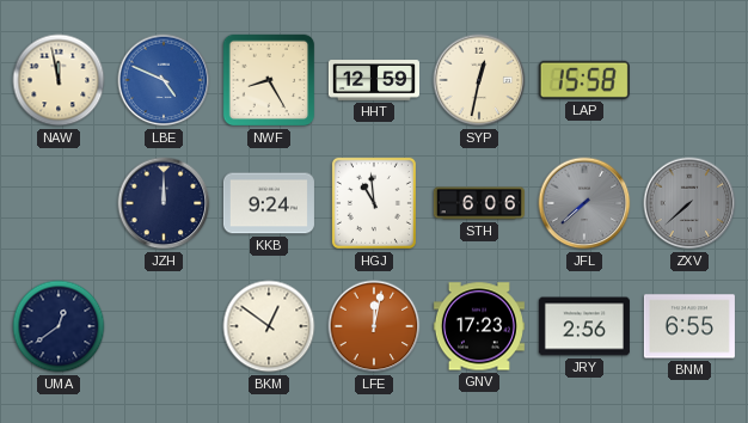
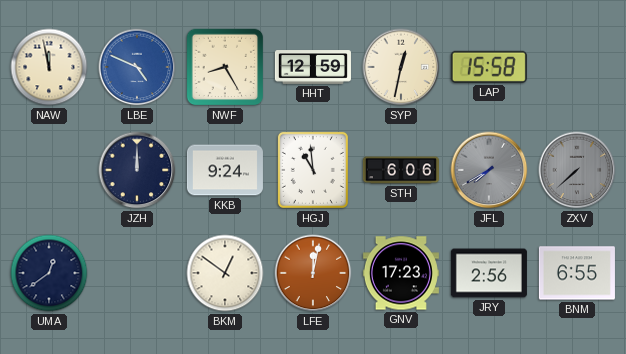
JFL: 7:38 -> 7:40
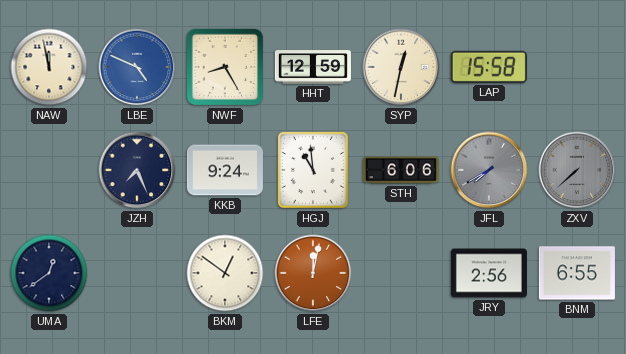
JZH: 12:00 -> 7:26
GNV: 17:23 -> none
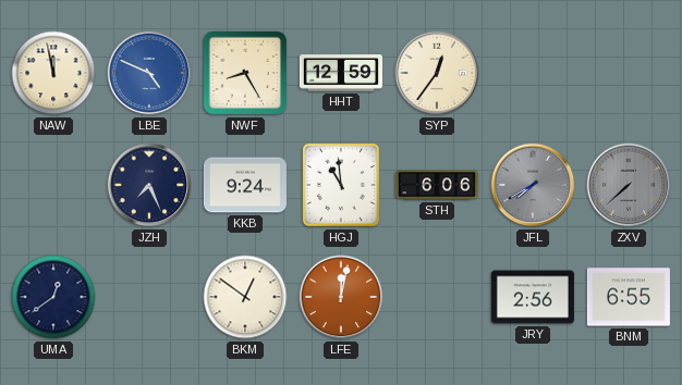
SYP: 12:32 -> 12:36
LAP: 15:58 -> none
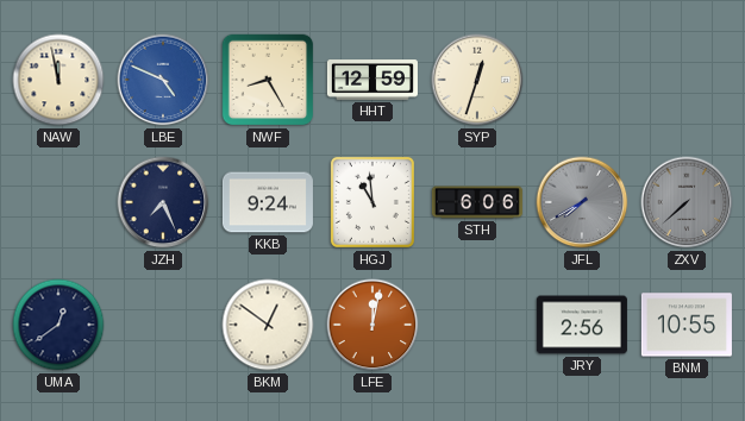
SYP: 12:36 -> 12:33
BNM: 6:55 -> 10:55
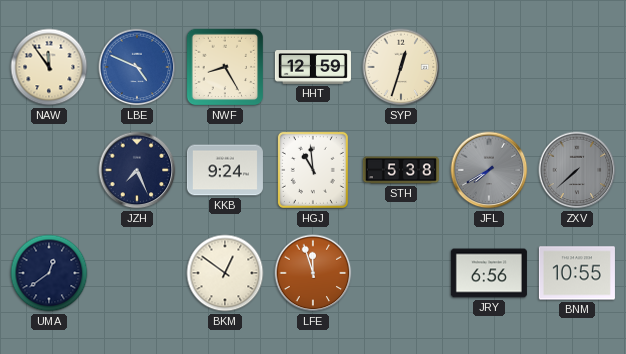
NAW: 11:58 -> 11:54
STH: 6:06 -> 5:38
LFE: 12:02 -> 11:57
JRY: 2:56 -> 6:56
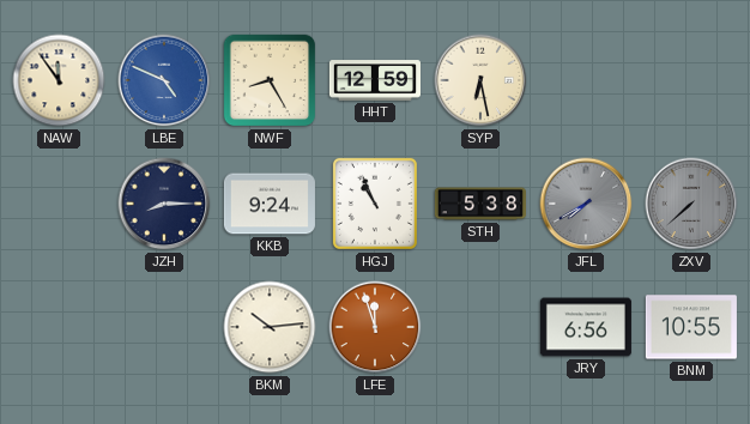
SYP: 12:33 -> 6:28
JZH: 7:26 -> 8:15
HGJ: 10:59 -> 10:56
UMA: 12:39 -> none
BKM: 12:51 -> 10:14
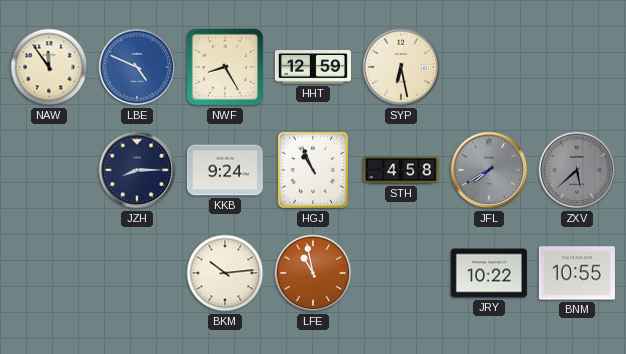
STH: 5:38 -> 4:58
ZXV: 7:38 -> 5:38
LFE: 11:57 -> 10:58
JRY: 6:56 -> 10:22
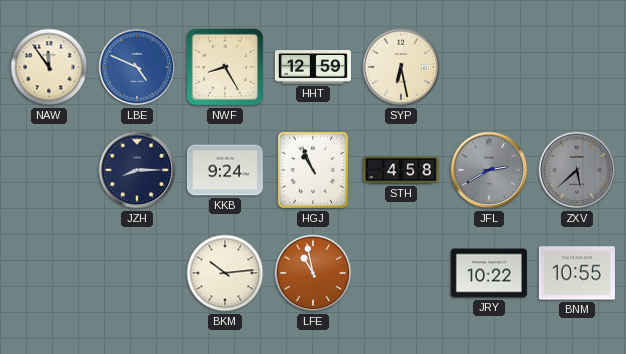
JFL: 7:40 -> 2:40
